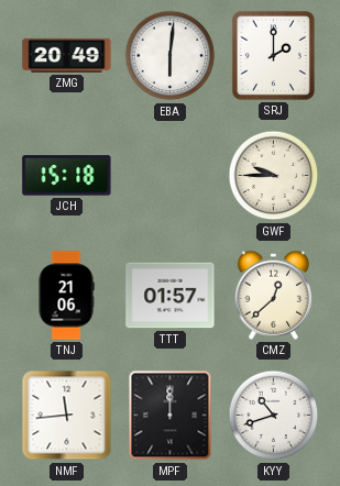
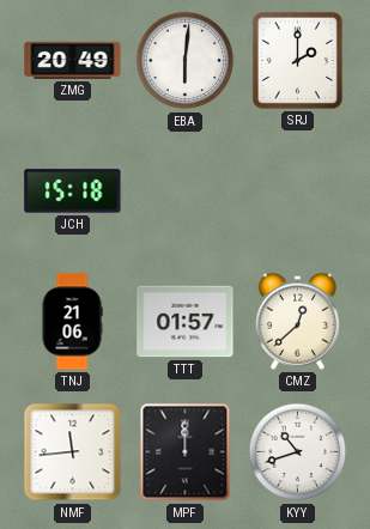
GWF: 9:45 -> none
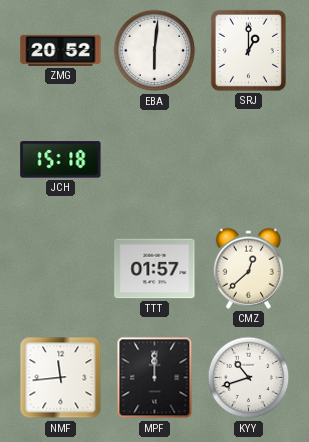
ZMG: 20:49 -> 20:52
SRJ: 2:00 -> 1:00
TNJ: 21:06 -> none
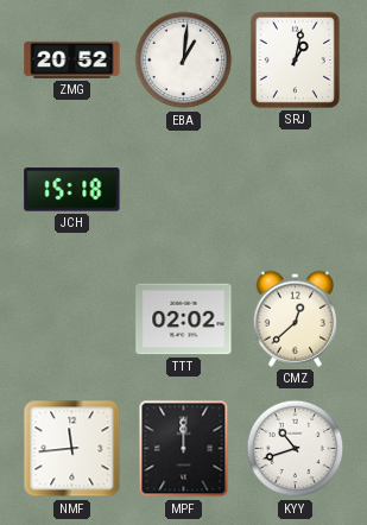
EBA: 6:01 -> 1:01
SRJ: 1:00 -> 1:02
TTT: 01:57 -> 02:02
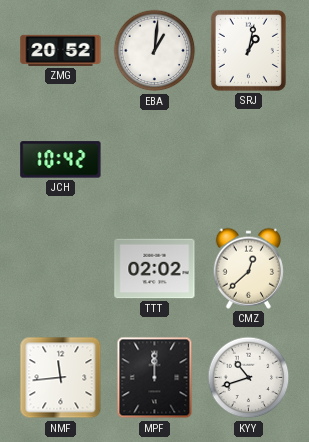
JCH: 15:18 -> 10:42
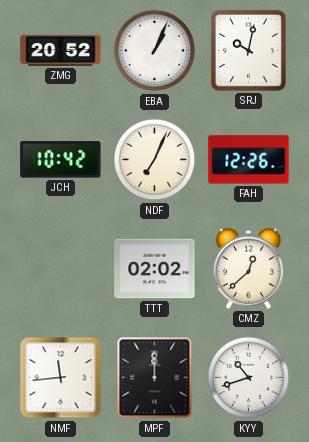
EBA: 1:01 -> 1:04
SRJ: 1:02 -> 10:02
NDF: none -> 7:04
FAH: none -> 12:26
